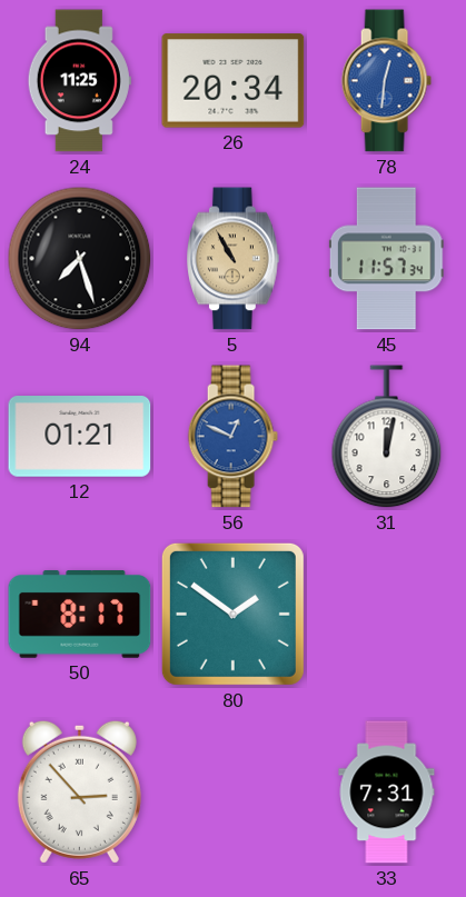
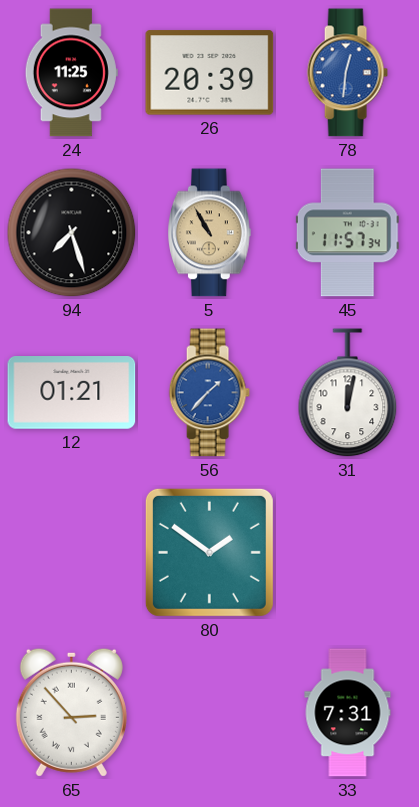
26: 20:34 -> 20:39
56: 12:49 -> 1:37
50: 8:17 -> none
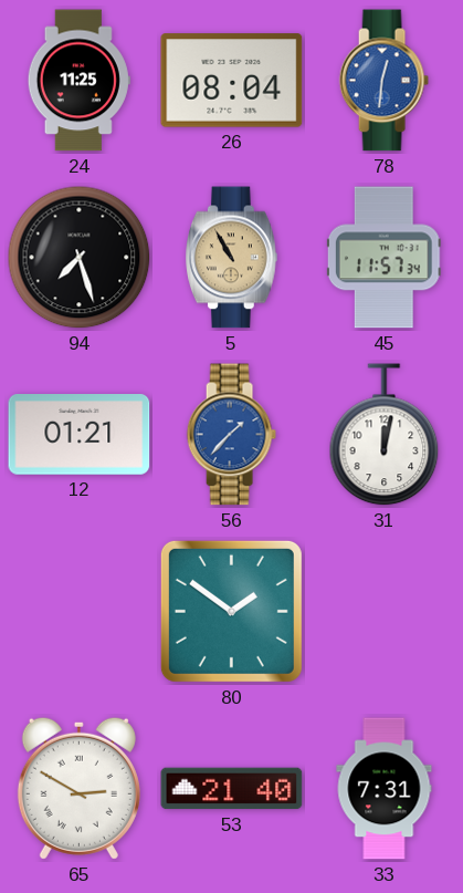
26: 20:39 -> 08:04
65: 2:53 -> 2:50
53: none -> 21:40
